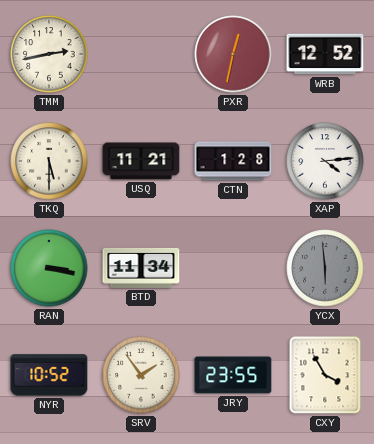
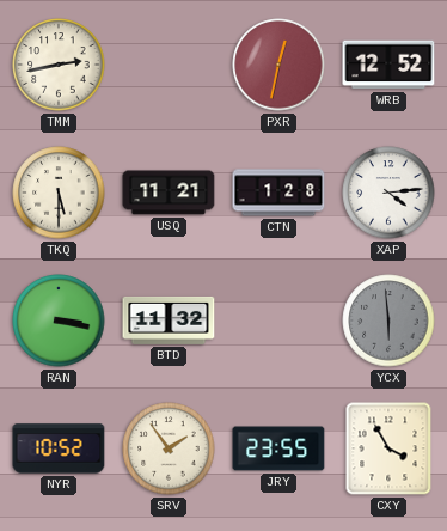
BTD: 11:34 -> 11:32
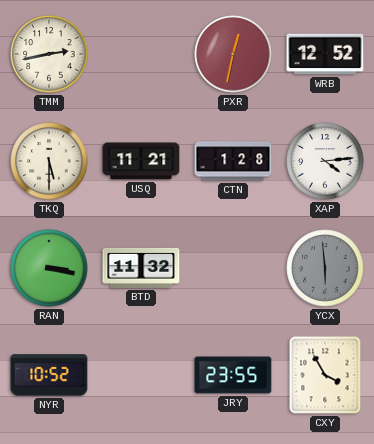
SRV: 1:54 -> none
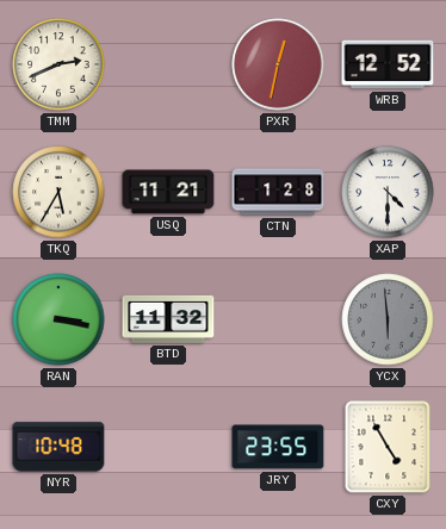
TMM: 2:43 -> 2:41
TKQ: 5:30 -> 5:35
XAP: 4:14 -> 4:30
NYR: 10:52 -> 10:48
CXY: 3:55 -> 4:55
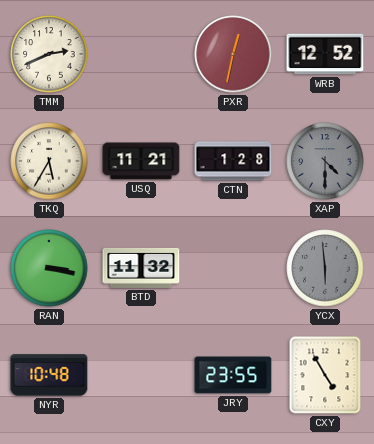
XAP dial: white -> grey
